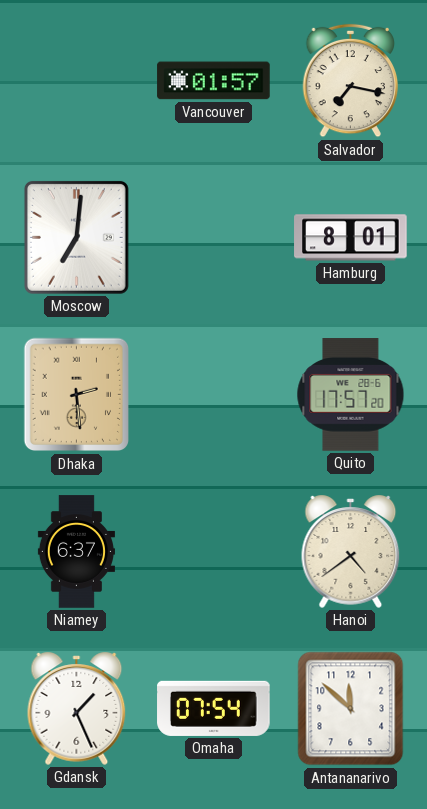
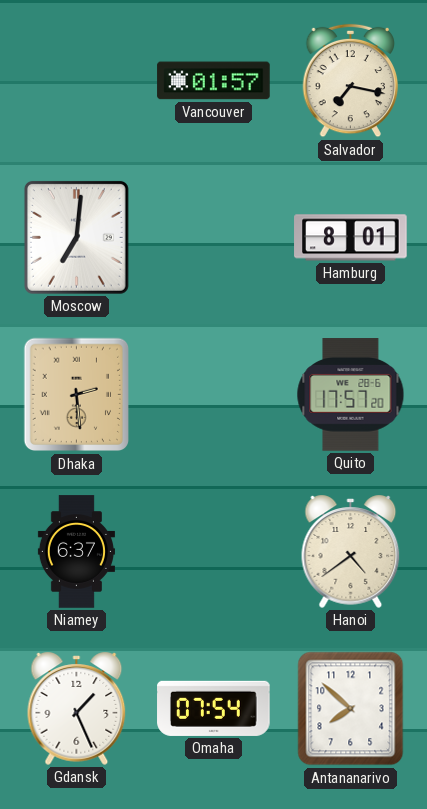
Antananarivo: 11:52 -> 7:52
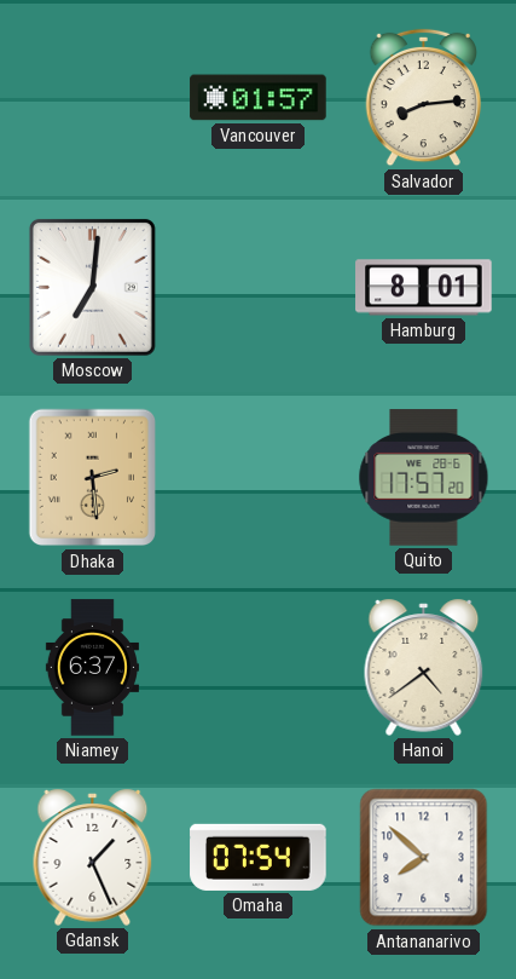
Salvador: 7:17 -> 8:14
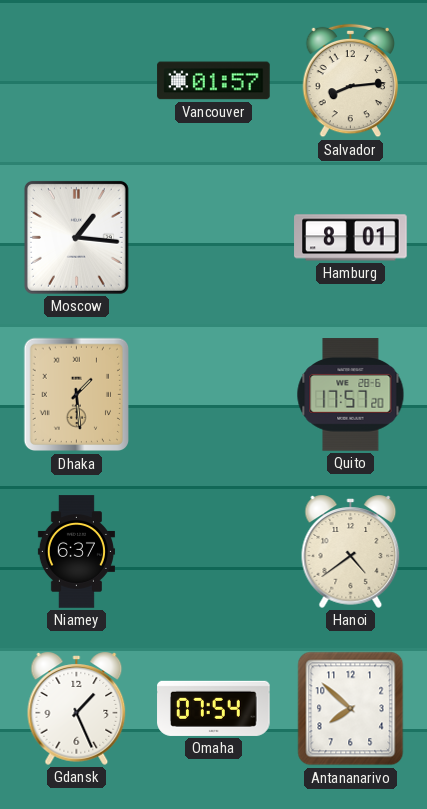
Moscow: 7:01 -> 1:16
Dhaka: 2:29 -> 1:29
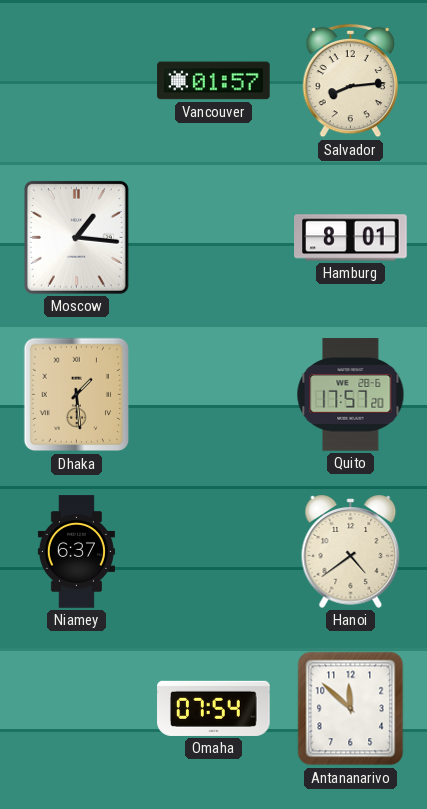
Gdansk: 1:26 -> none
Antananarivo: 7:52 -> 11:52
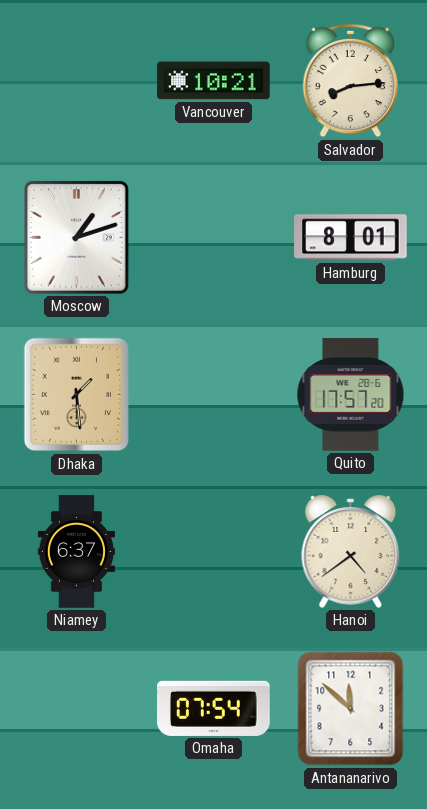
Vancouver: 01:57 -> 10:21
Moscow: 1:16 -> 1:12
